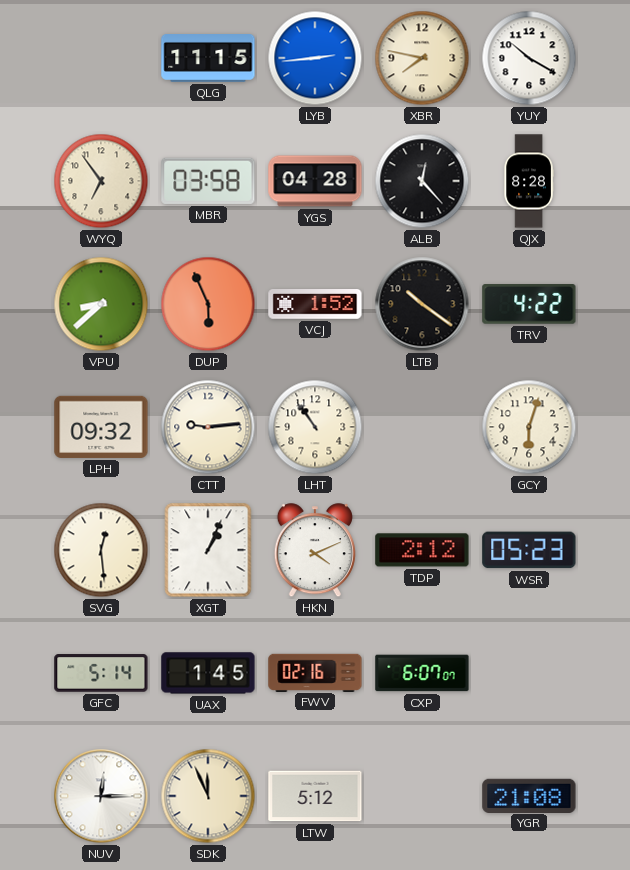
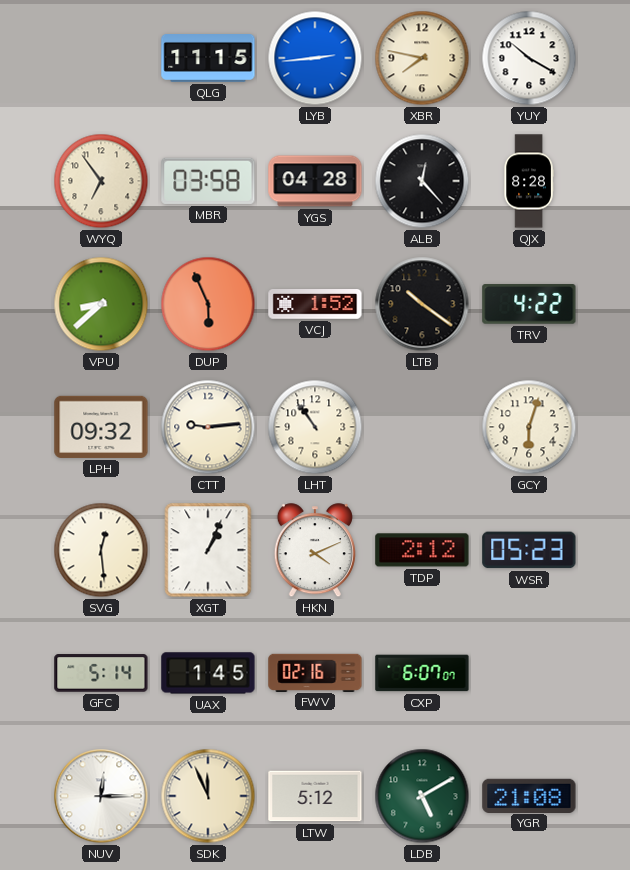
LDB: none -> 5:10
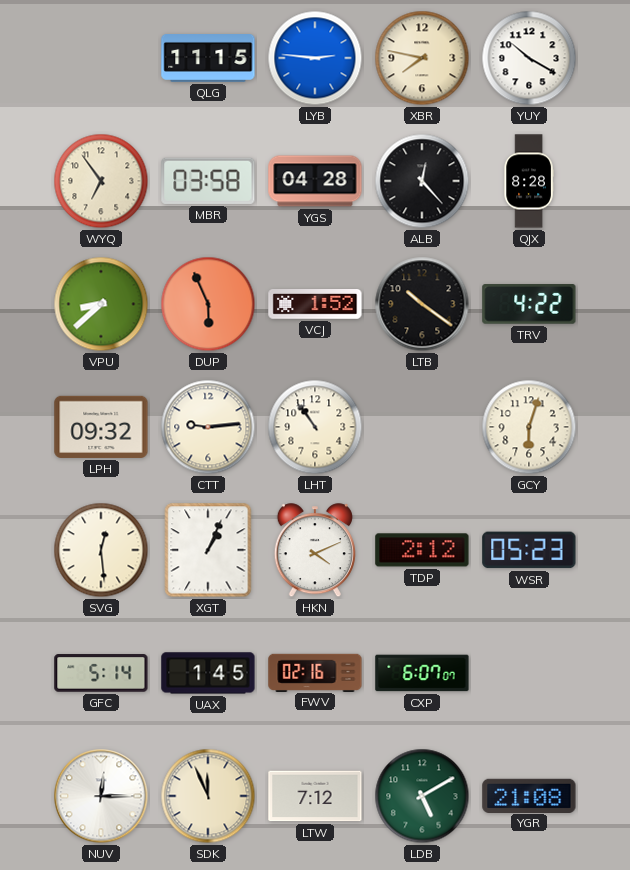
LYB: 2:44 -> 2:46
LTW: 5:12 -> 7:12
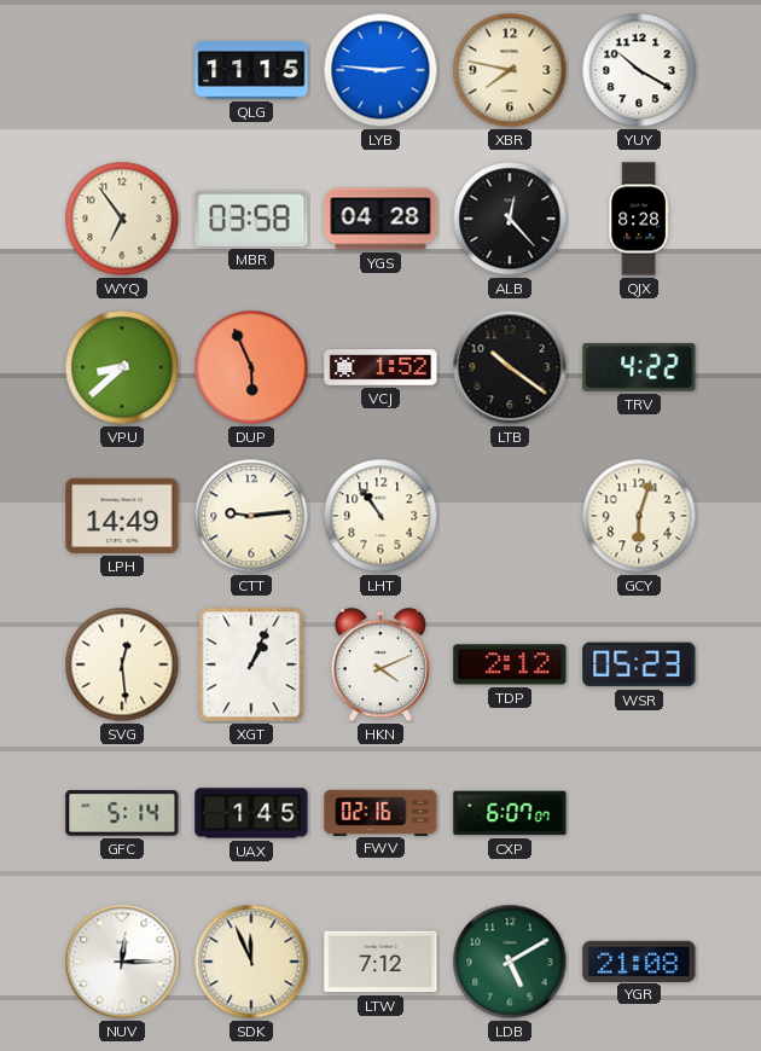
LPH: 09:32 -> 14:49
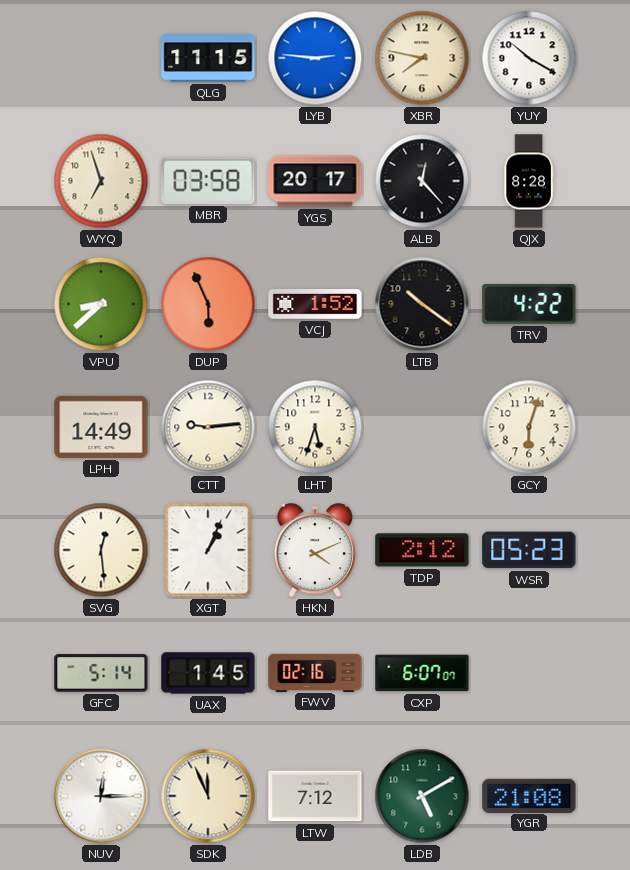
WYQ: 6:54 -> 6:57
YGS: 04:28 -> 20:17
LHT: 10:54 -> 5:33
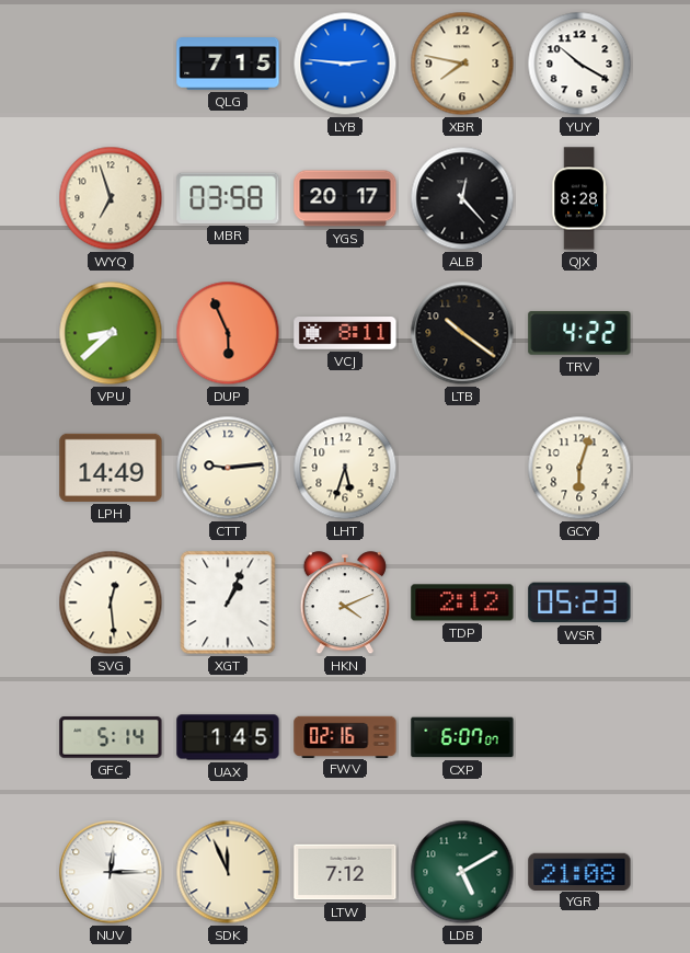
QLG: 11:15 -> 7:15
VCJ: 1:52 -> 8:11
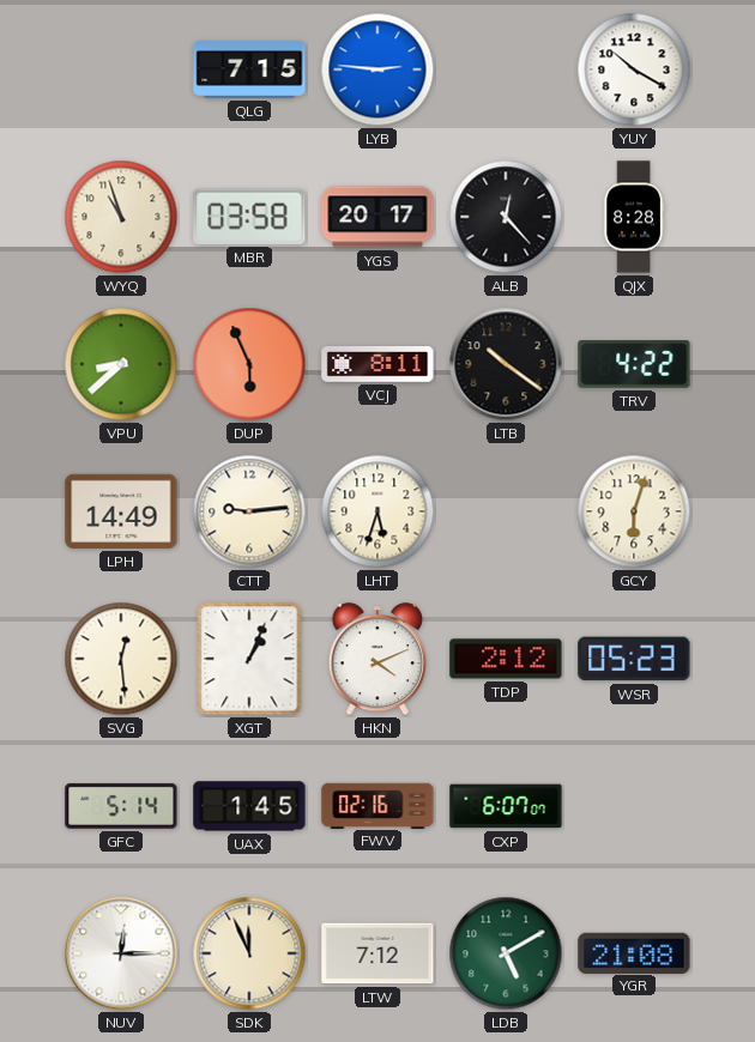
XBR: 7:47 -> none
WYQ: 6:57 -> 10:57
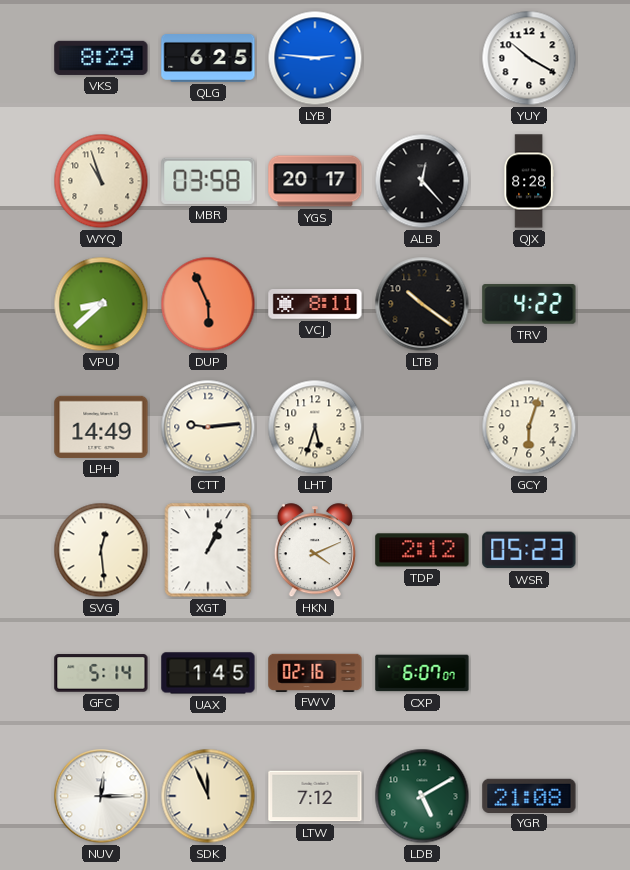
VKS: none -> 8:29
QLG: 7:15 -> 6:25
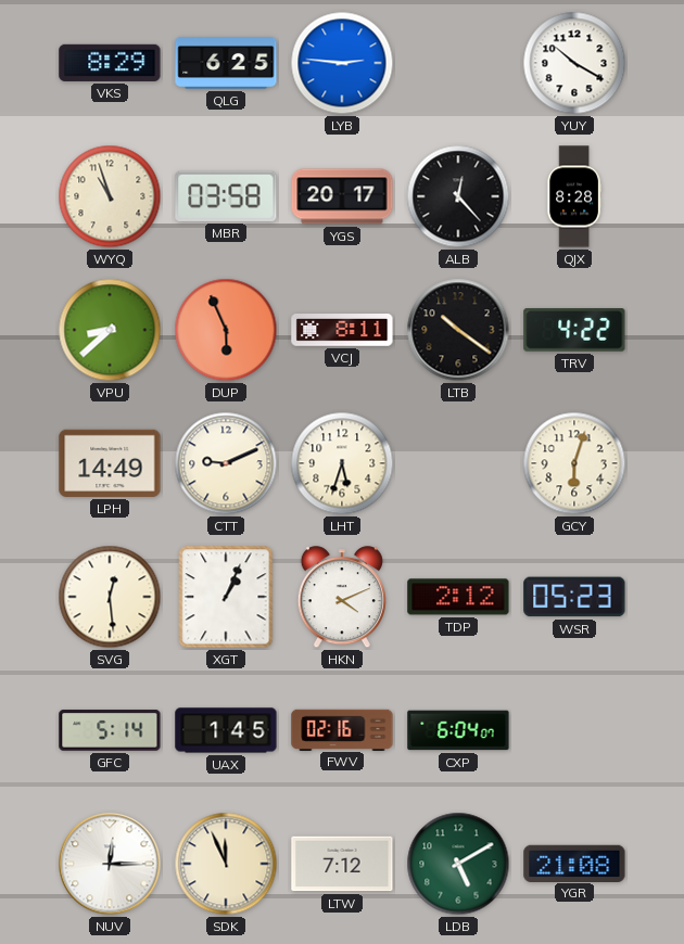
CTT: 9:14 -> 9:11
CXP: 6:07 -> 6:04
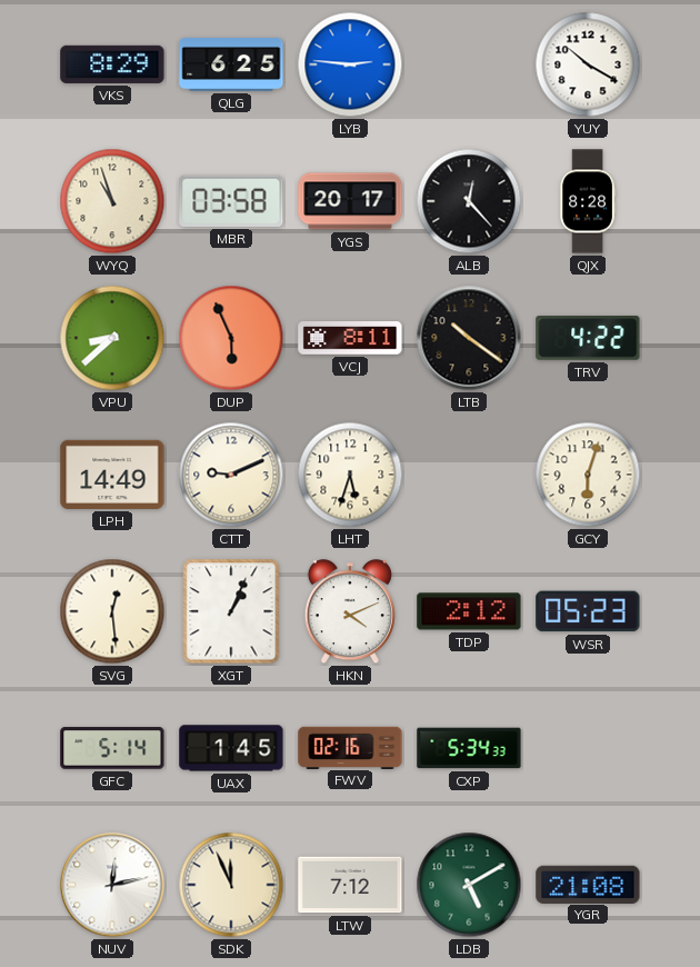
CXP: 6:04 -> 5:34
NUV: 12:15 -> 12:13
